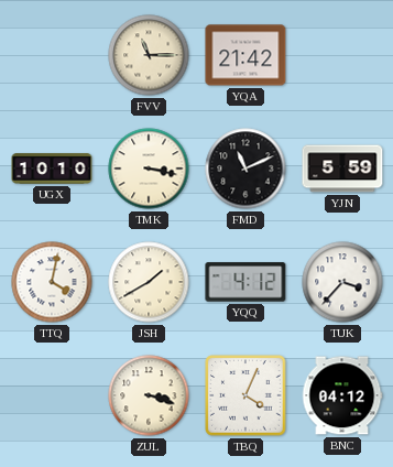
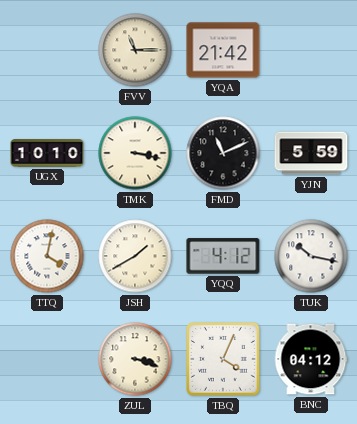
TUK: 3:37 -> 10:17
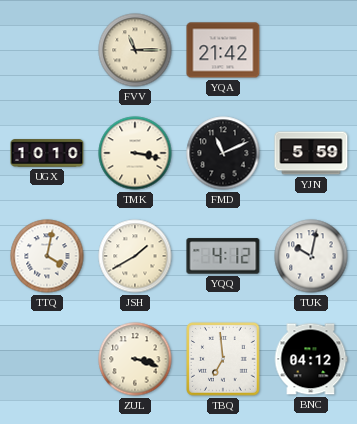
TUK: 10:17 -> 10:02
TBQ: 4:04 -> 6:59
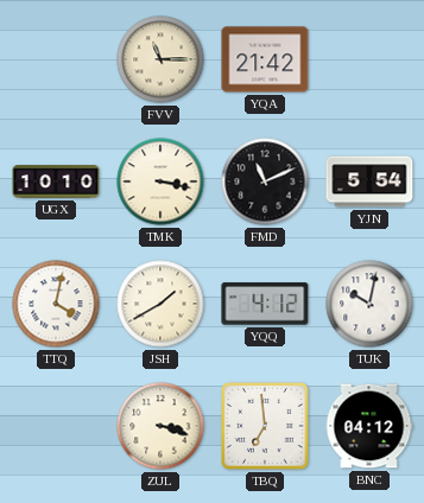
YJN: 5:59 -> 5:54
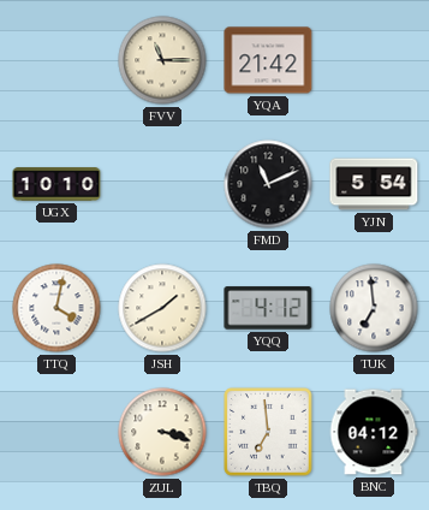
TMK: 3:17 -> none
TUK: 10:02 -> 6:59
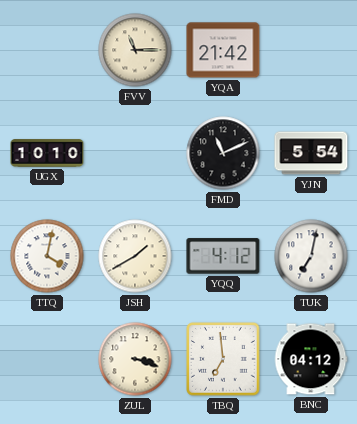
TUK: 6:59 -> 7:02
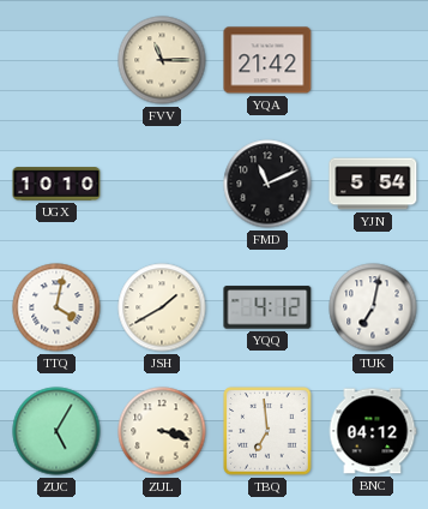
ZUC: none -> 5:05
